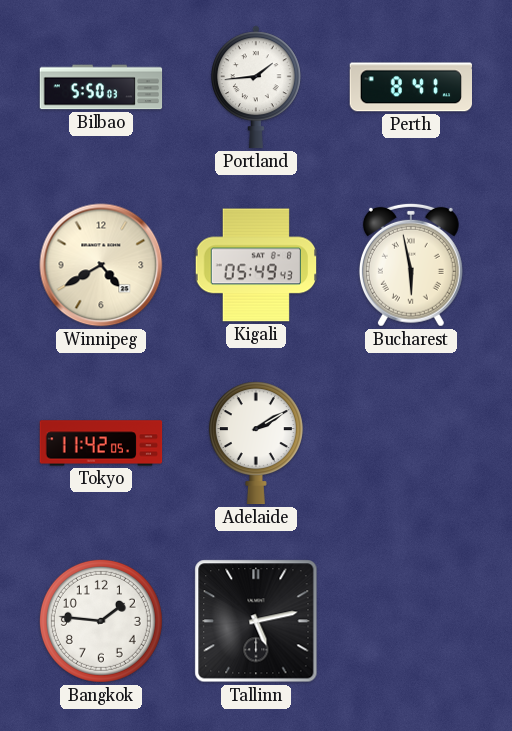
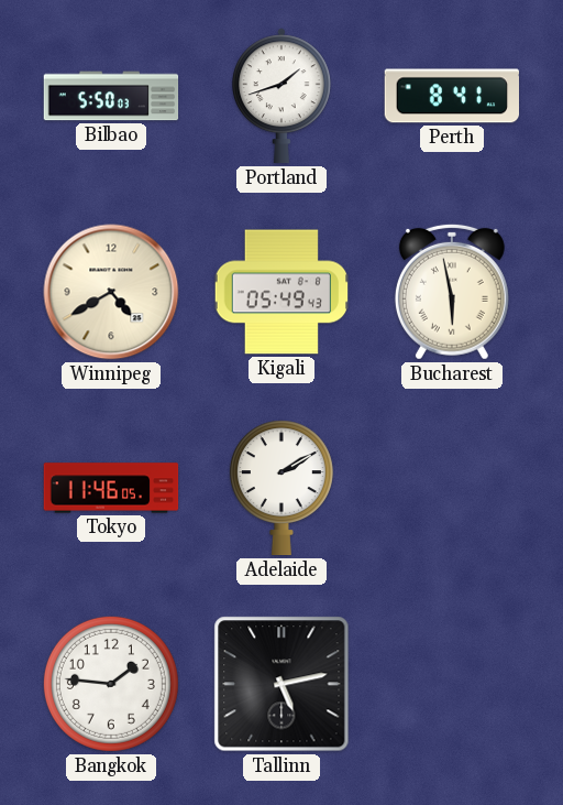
Portland: 1:44 -> 1:42
Tokyo: 11:42 -> 11:46
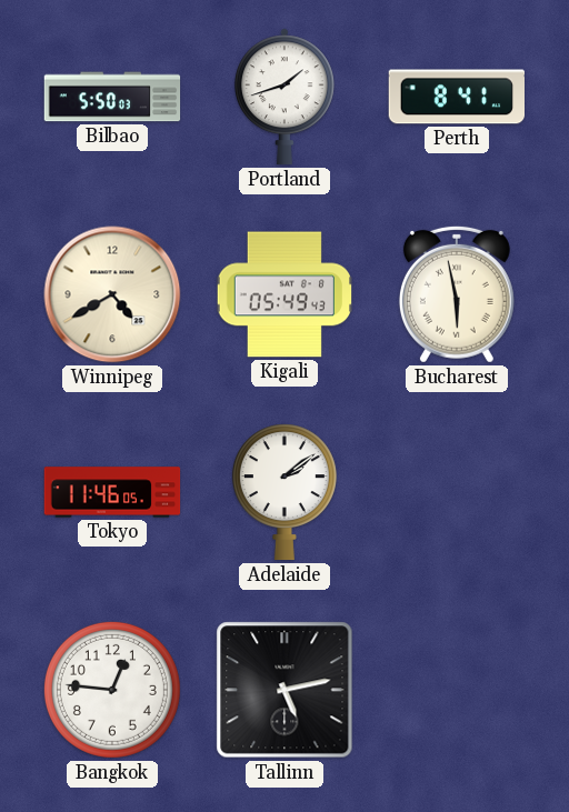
Adelaide: 2:10 -> 2:09
Bangkok: 1:46 -> 12:46
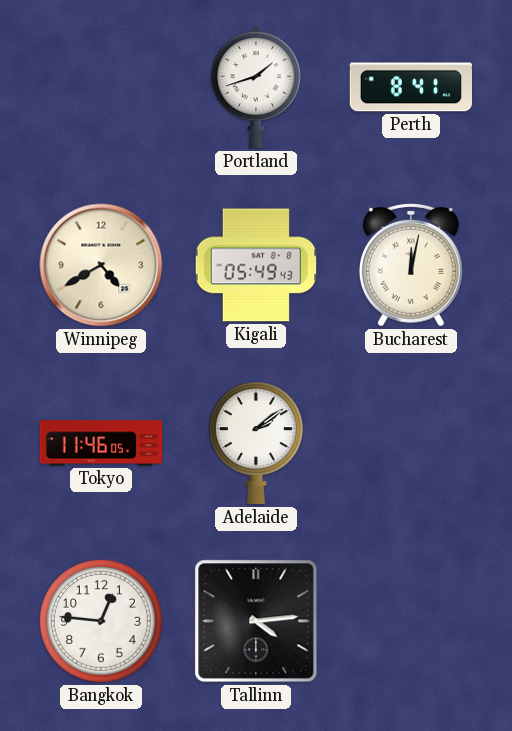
Bilbao: 5:50 -> none
Bucharest: 5:58 -> 12:02
Tallinn: 5:13 -> 4:14
